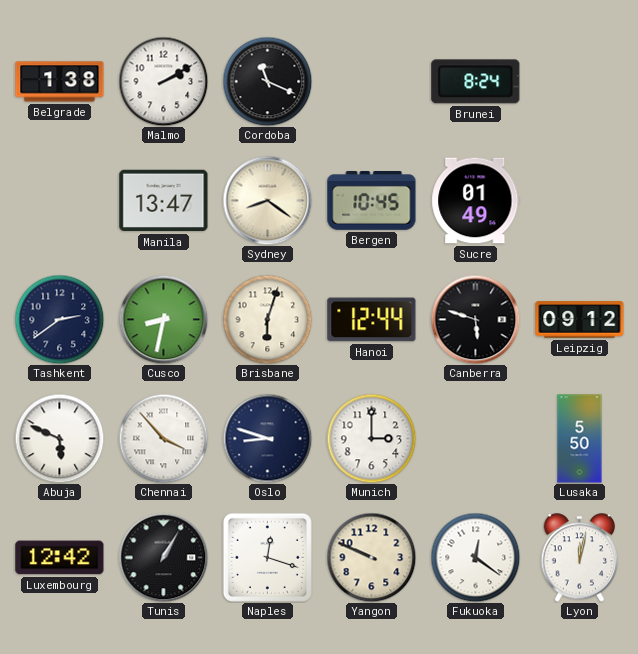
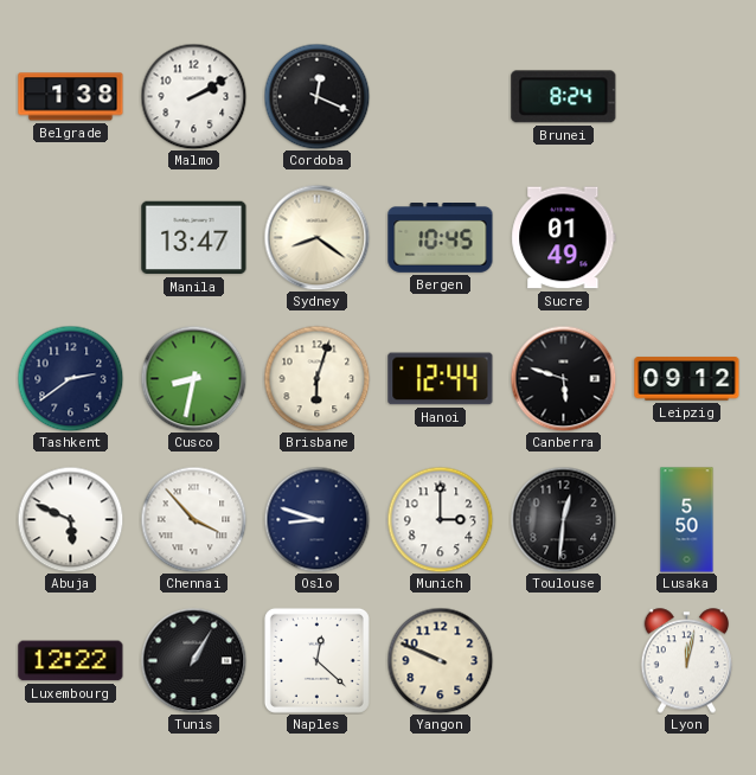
Cordoba: 11:19 -> 12:19
Toulouse: none -> 12:31
Luxembourg: 12:42 -> 12:22
Naples: 12:18 -> 12:22
Fukuoka: 12:21 -> none
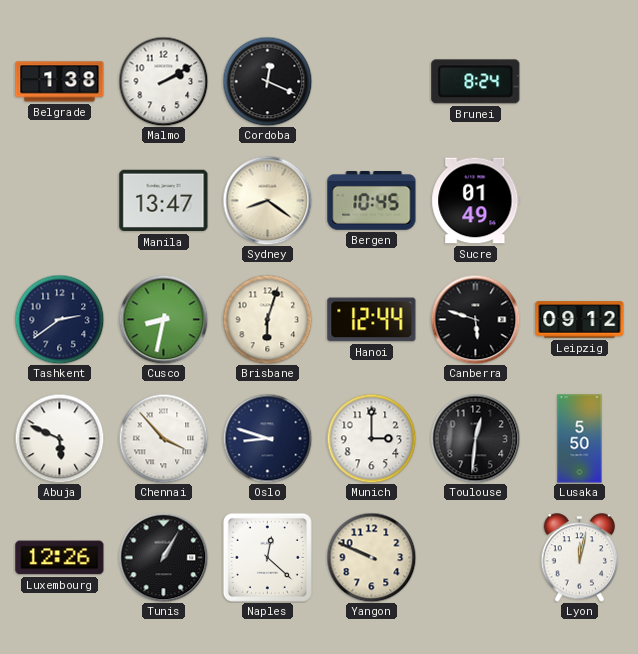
Luxembourg: 12:22 -> 12:26
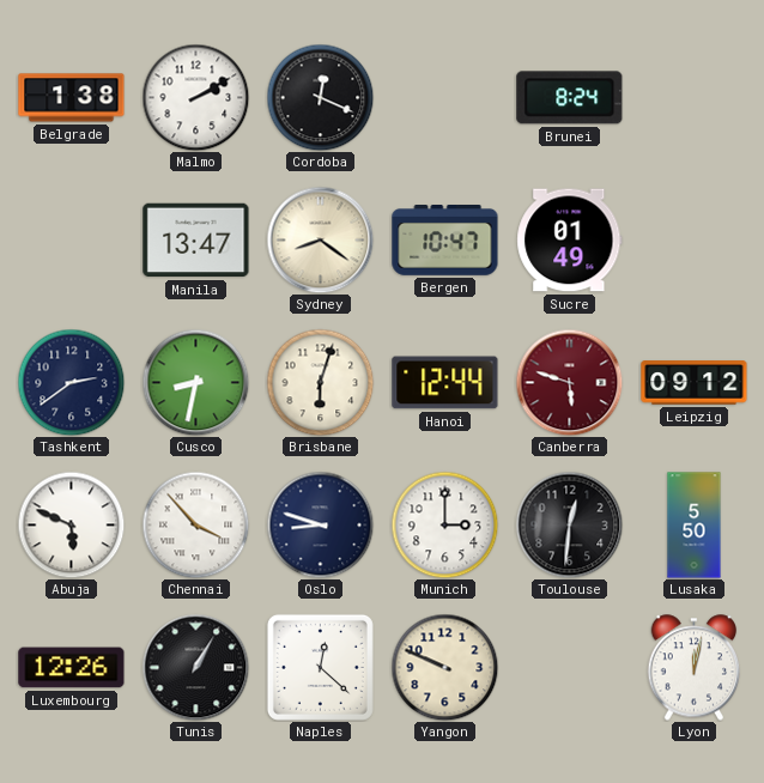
Bergen: 10:45 -> 10:47
Canberra dial: black -> burgundy
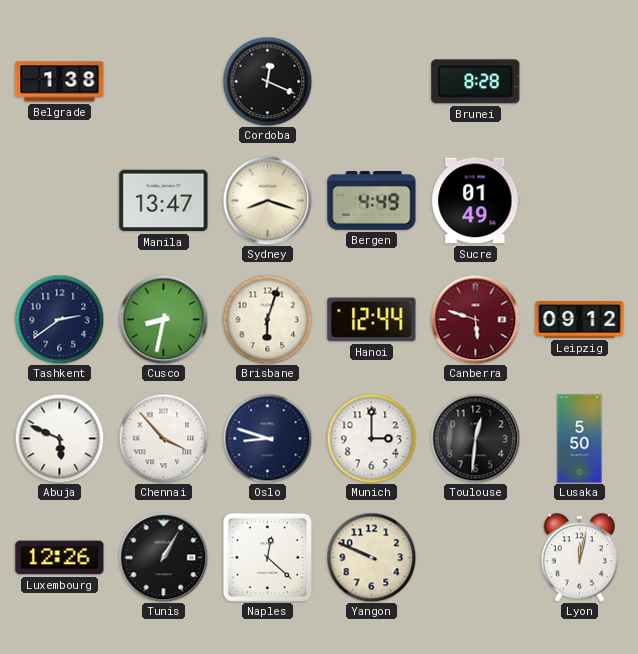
Malmo: 2:10 -> none
Brunei: 8:24 -> 8:28
Sydney: 8:21 -> 8:18
Bergen: 10:47 -> 4:49
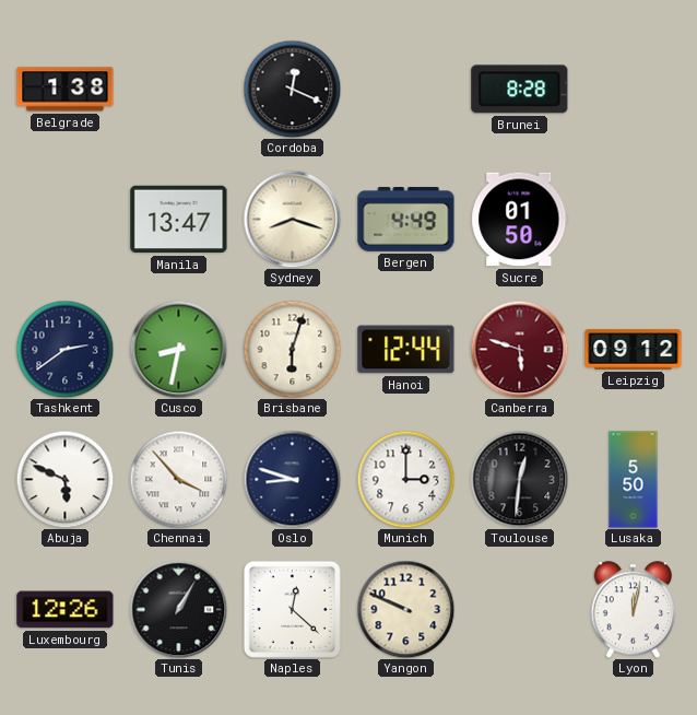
Sucre: 01:49 -> 01:50
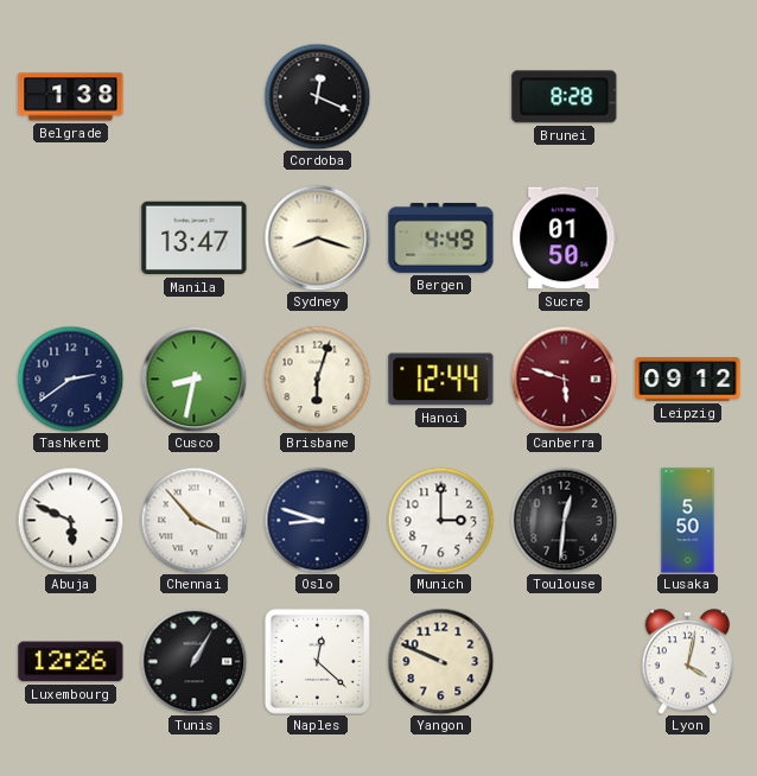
Lyon: 12:02 -> 4:02
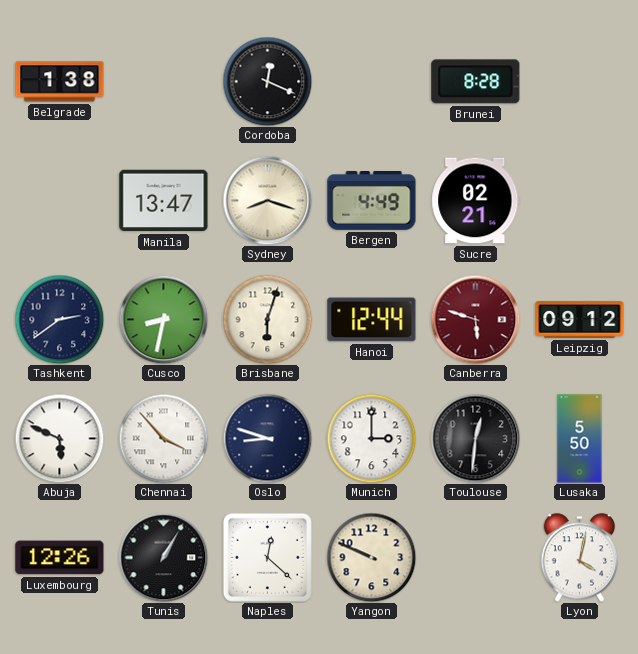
Sucre: 01:50 -> 02:21
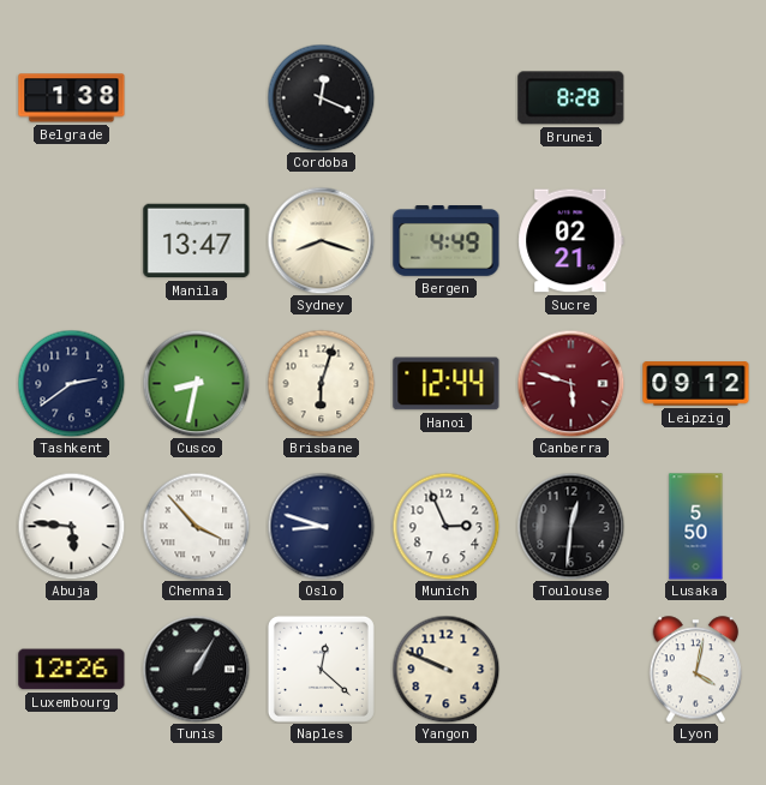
Abuja: 5:49 -> 5:46
Munich: 3:00 -> 2:56
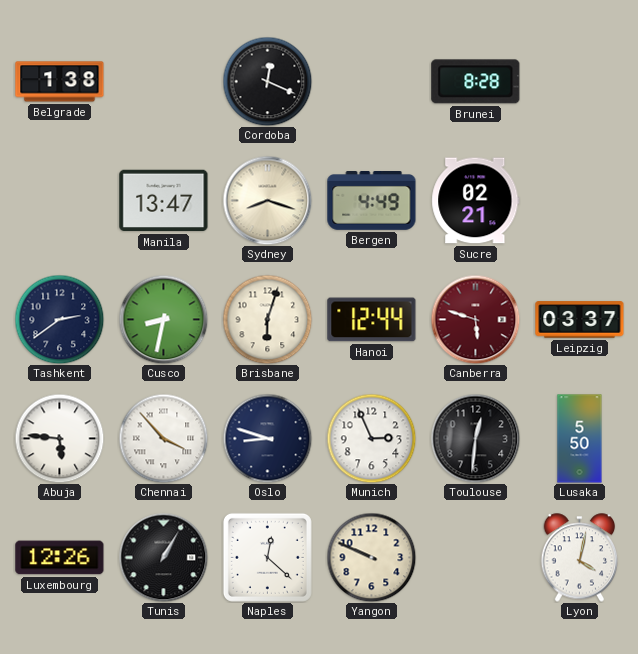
Leipzig: 09:12 -> 03:37
